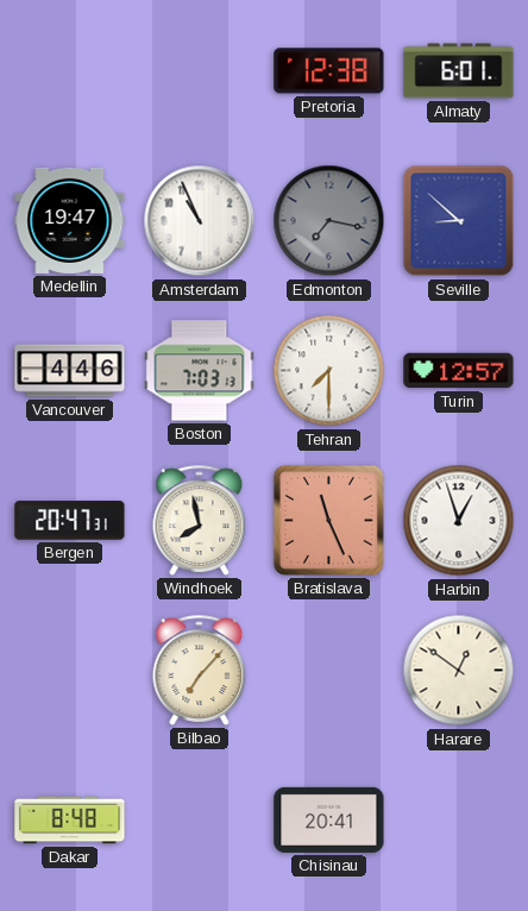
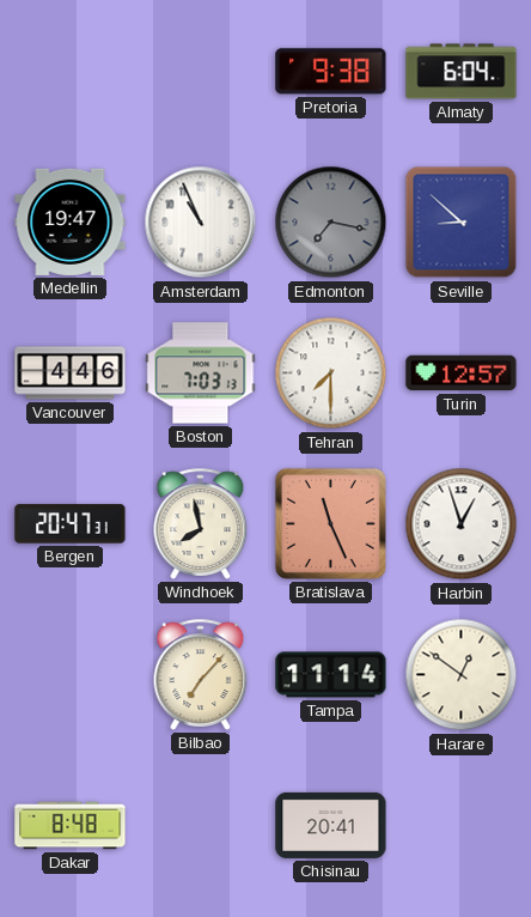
Pretoria: 12:38 -> 9:38
Almaty: 6:01 -> 6:04
Tampa: none -> 11:14
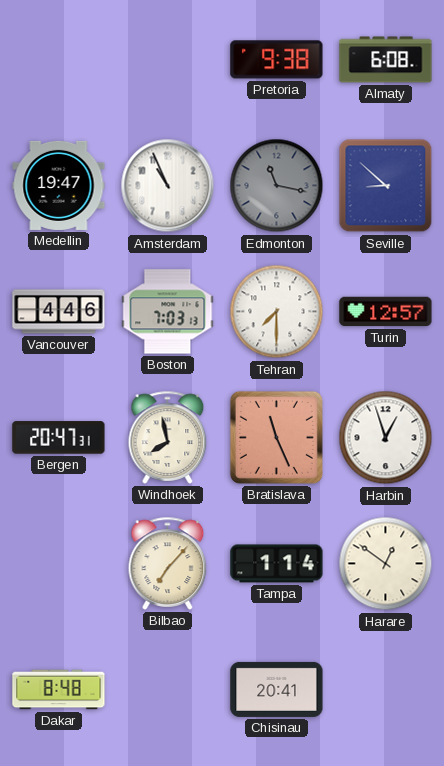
Almaty: 6:04 -> 6:08
Edmonton: 7:17 -> 11:17
Tampa: 11:14 -> 1:14
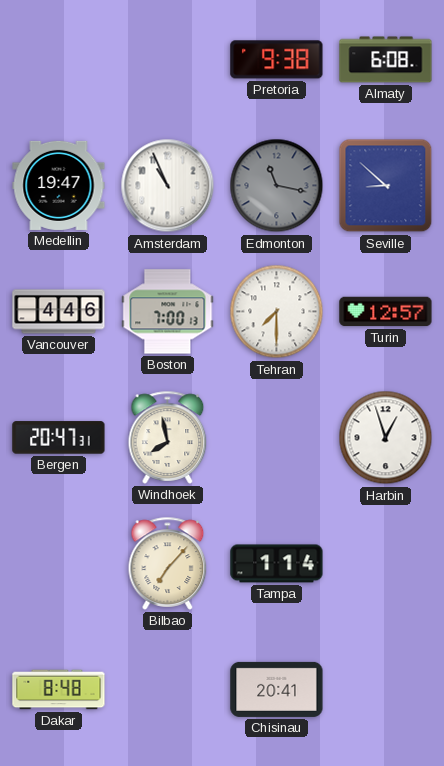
Boston: 7:03 -> 7:00
Bratislava: 11:26 -> none
Harare: 12:51 -> none
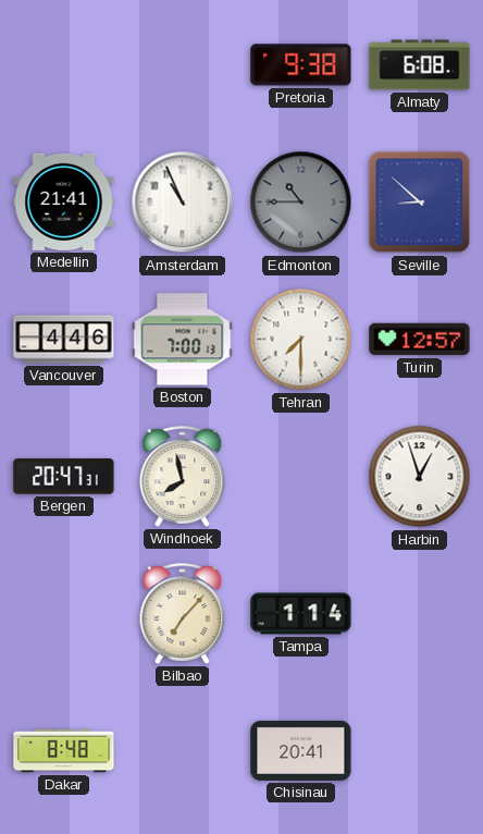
Medellin: 19:47 -> 21:41
Edmonton: 11:17 -> 10:45
